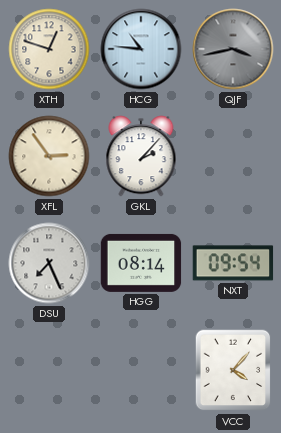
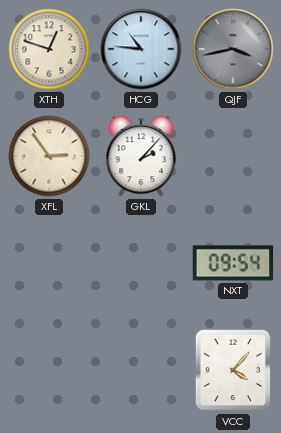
DSU: 7:26 -> none
HGG: 08:14 -> none
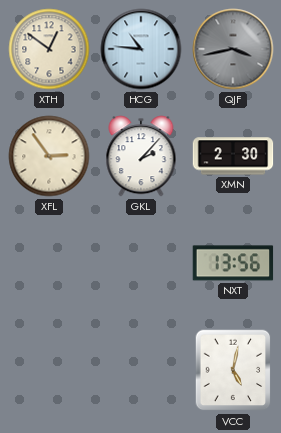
XTH: 12:48 -> 12:51
XMN: none -> 2:30
NXT: 09:54 -> 13:56
VCC: 4:07 -> 5:02
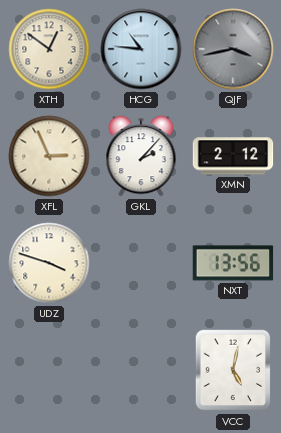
XFL: 2:54 -> 2:56
XMN: 2:30 -> 2:12
UDZ: none -> 3:48
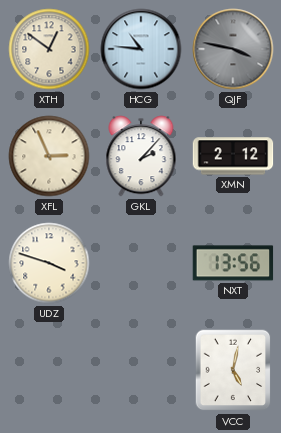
QJF: 3:43 -> 3:47
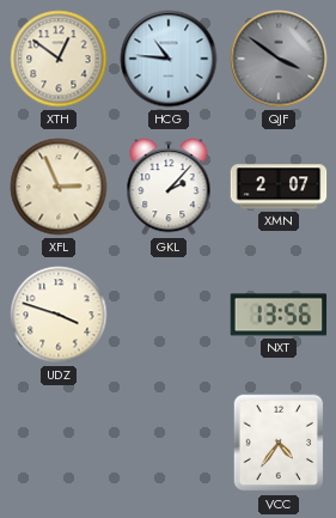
QJF: 3:47 -> 3:51
XMN: 2:12 -> 2:07
VCC: 5:02 -> 4:36
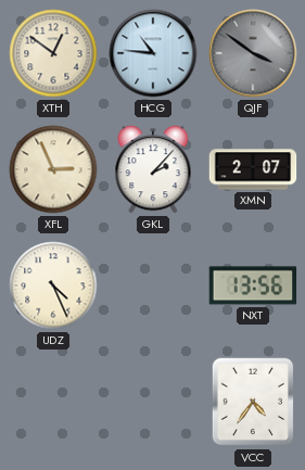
UDZ: 3:48 -> 4:26
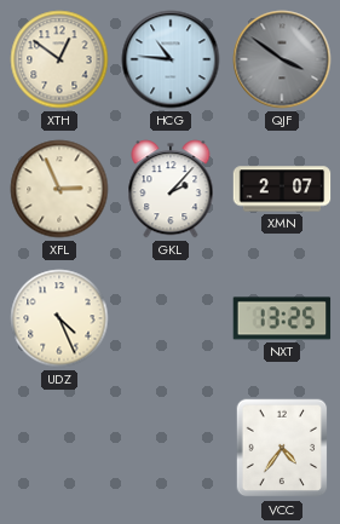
NXT: 13:56 -> 13:25
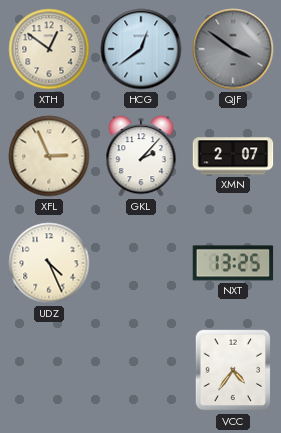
HCG: 10:46 -> 12:39
